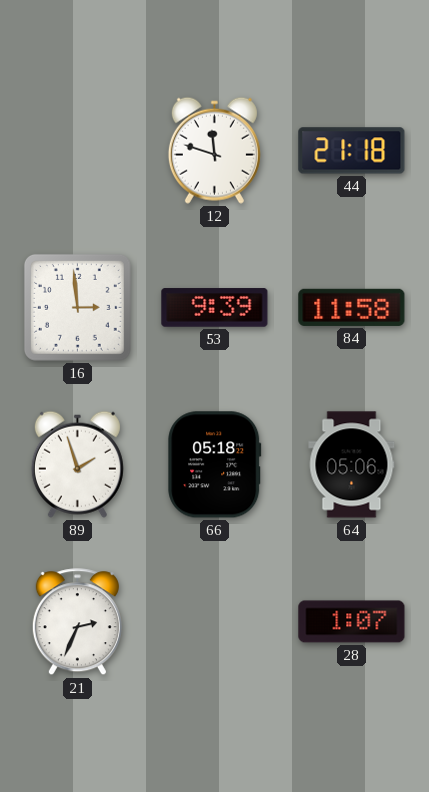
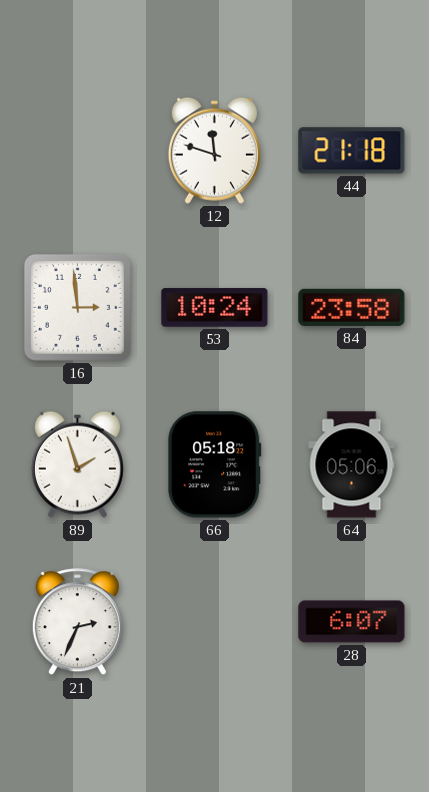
53: 9:39 -> 10:24
84: 11:58 -> 23:58
28: 1:07 -> 6:07
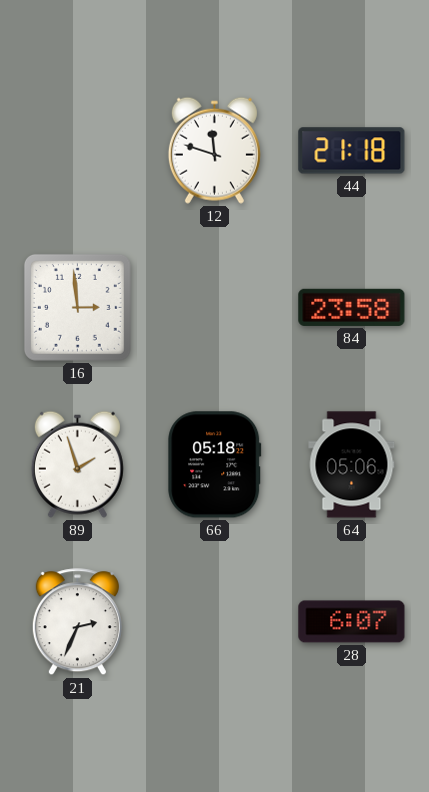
53: 10:24 -> none
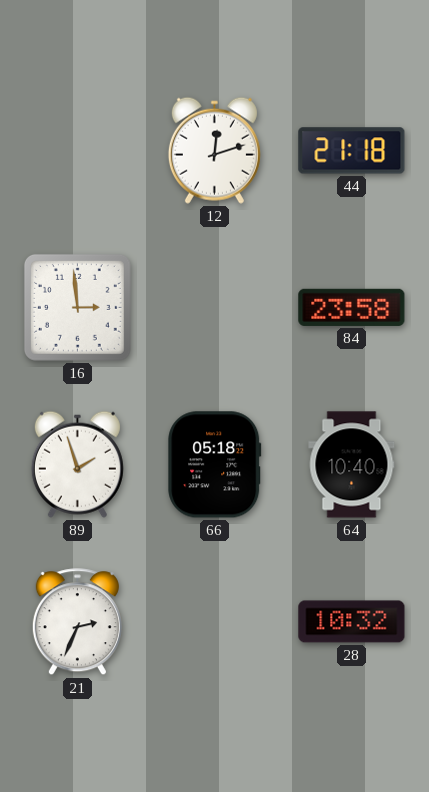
12: 11:48 -> 12:12
64: 05:06 -> 10:40
28: 6:07 -> 10:32
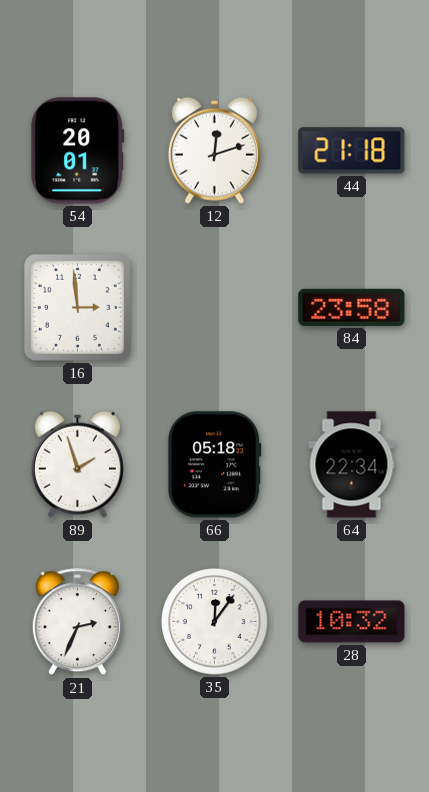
54: none -> 20:01
64: 10:40 -> 22:34
35: none -> 12:06
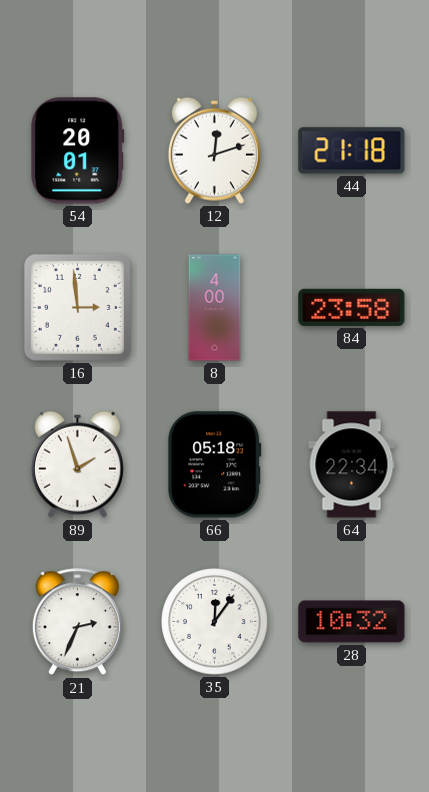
8: none -> 4:00
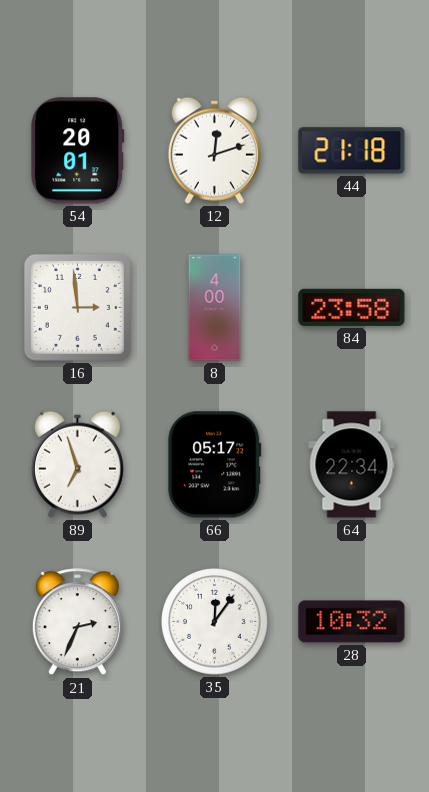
89: 1:57 -> 6:57
66: 05:18 -> 05:17
